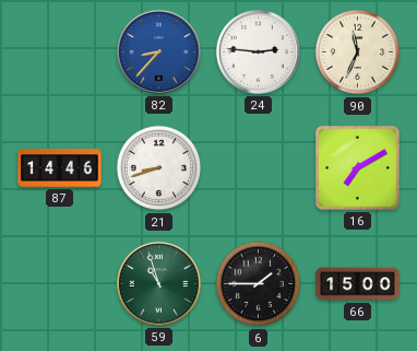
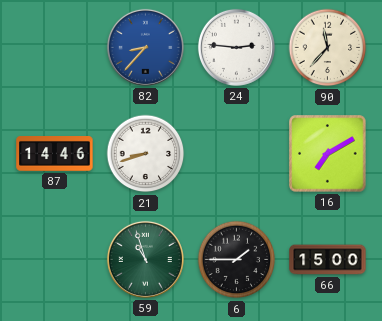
90: 11:34 -> 11:37
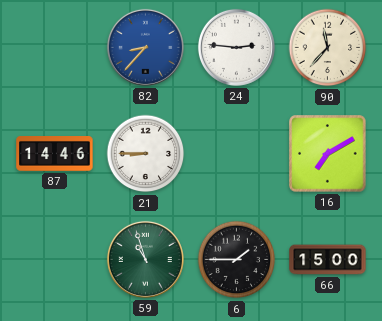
21: 8:42 -> 8:45
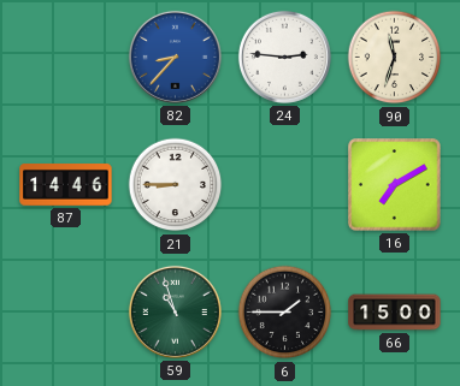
90: 11:37 -> 11:33
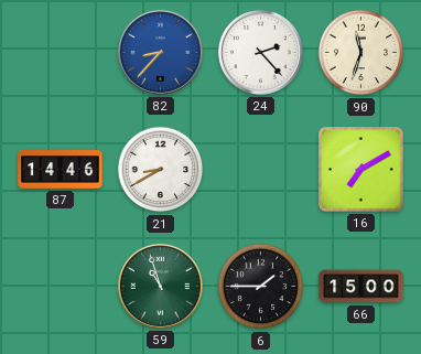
24: 2:46 -> 2:23
21: 8:45 -> 8:40
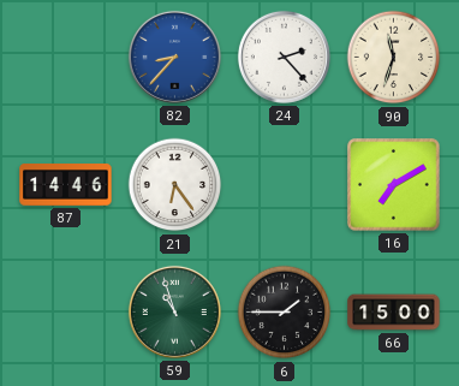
21: 8:40 -> 6:24
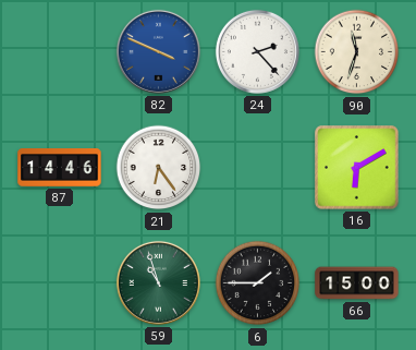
82: 8:37 -> 3:49
16: 7:10 -> 6:10
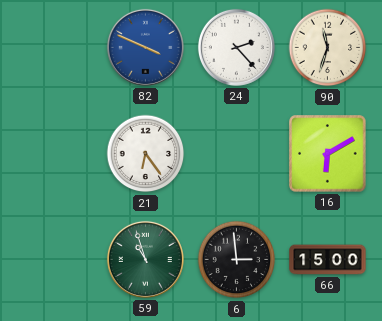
87: 14:46 -> none
6: 1:45 -> 2:59
